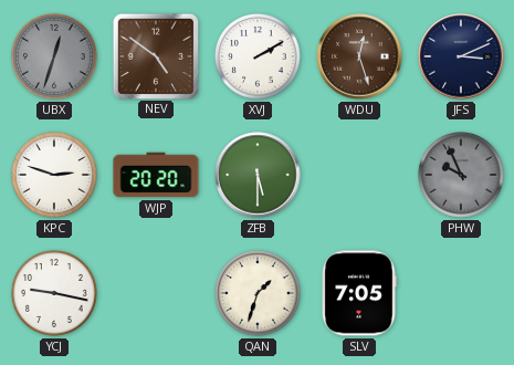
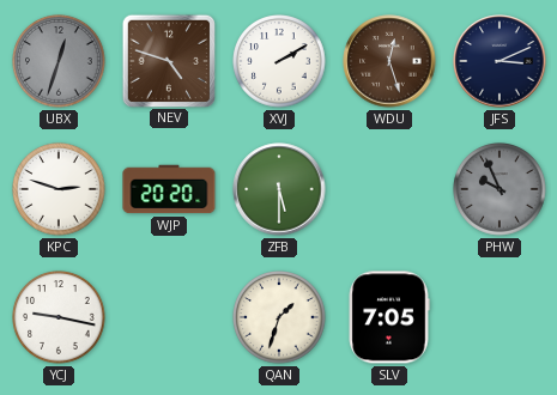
NEV: 4:51 -> 4:48
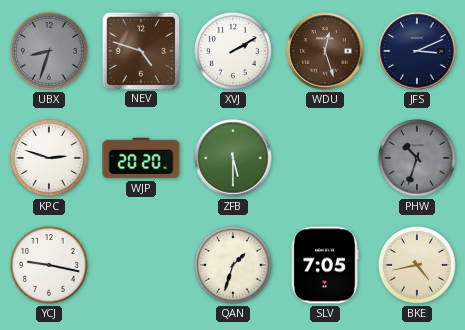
UBX: 12:33 -> 8:33
PHW: 9:56 -> 10:33
BKE: none -> 4:43
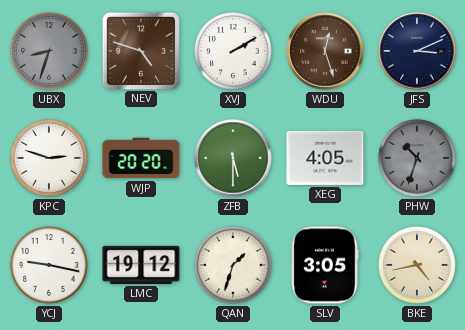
XEG: none -> 4:05
LMC: none -> 19:12
SLV: 7:05 -> 3:05
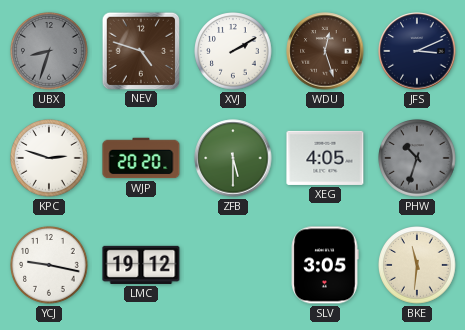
QAN: 1:33 -> none
BKE: 4:43 -> 11:31
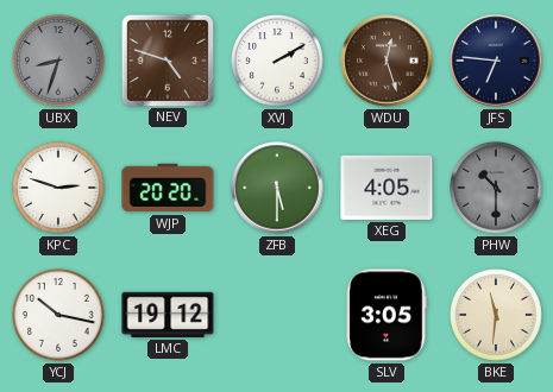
JFS: 3:11 -> 6:46
PHW: 10:33 -> 10:30
YCJ: 9:17 -> 10:17
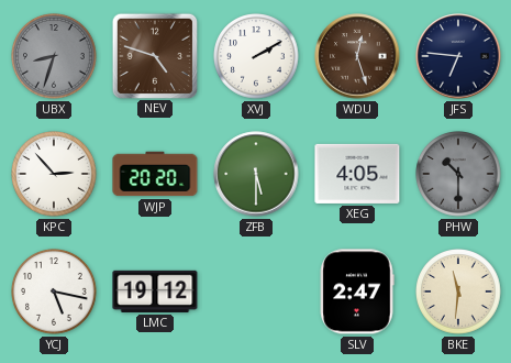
KPC: 2:48 -> 2:53
YCJ: 10:17 -> 5:17
SLV: 3:05 -> 2:47
